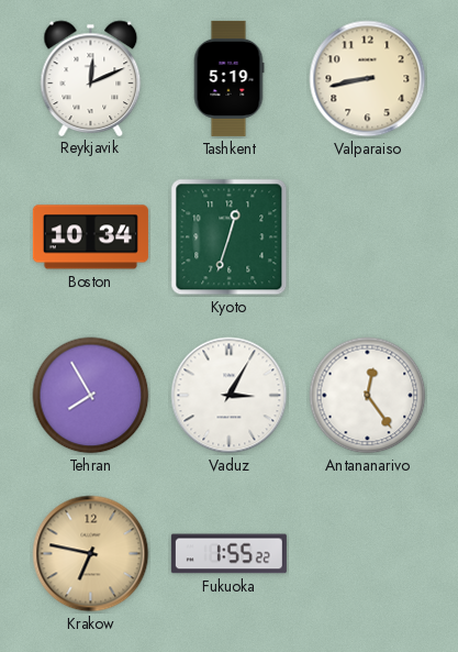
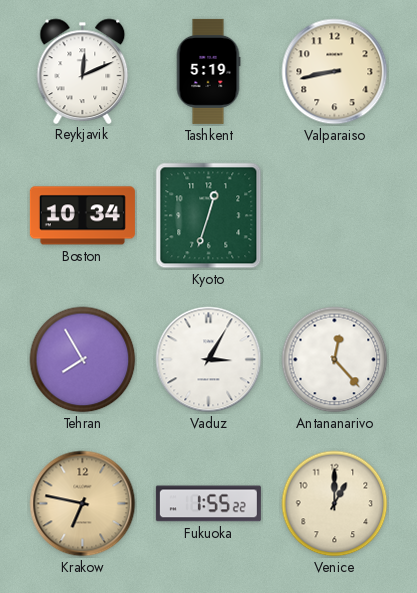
Antananarivo: 12:24 -> 12:23
Venice: none -> 1:00
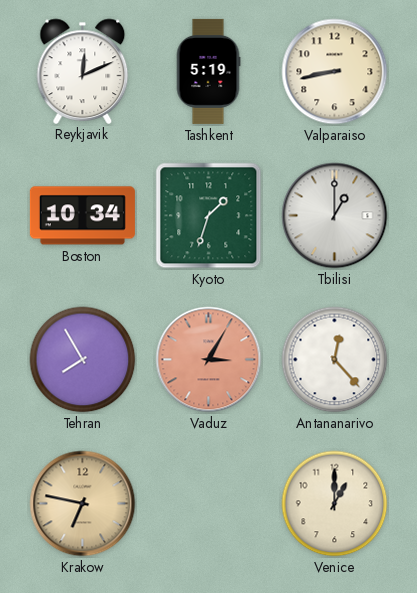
Kyoto: 12:33 -> 1:33
Tbilisi: none -> 1:00
Vaduz dial: white -> salmon
Fukuoka: 1:55 -> none
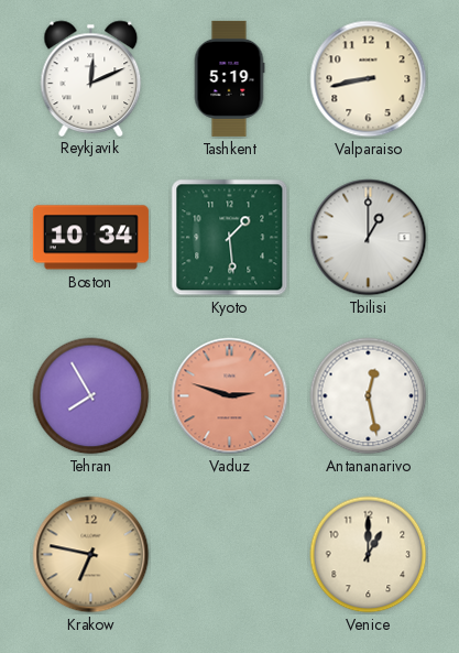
Kyoto: 1:33 -> 1:29
Vaduz: 3:05 -> 2:48
Antananarivo: 12:23 -> 12:28
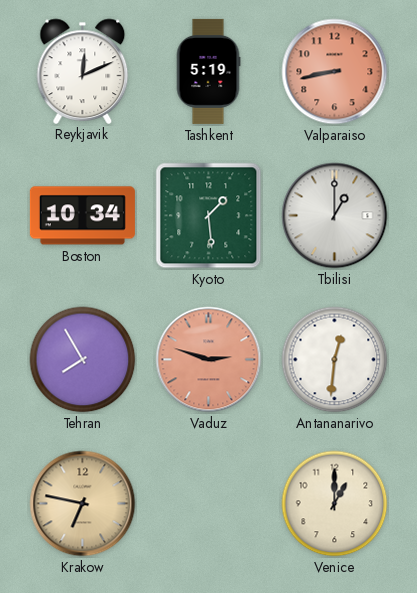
Valparaiso dial: cream -> salmon
Antananarivo: 12:28 -> 12:31
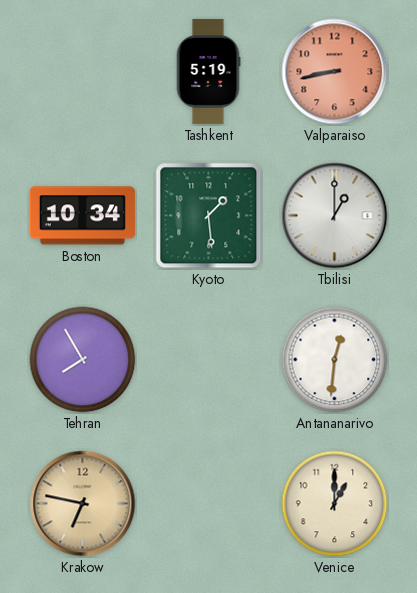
Reykjavik: 12:11 -> none
Vaduz: 2:48 -> none
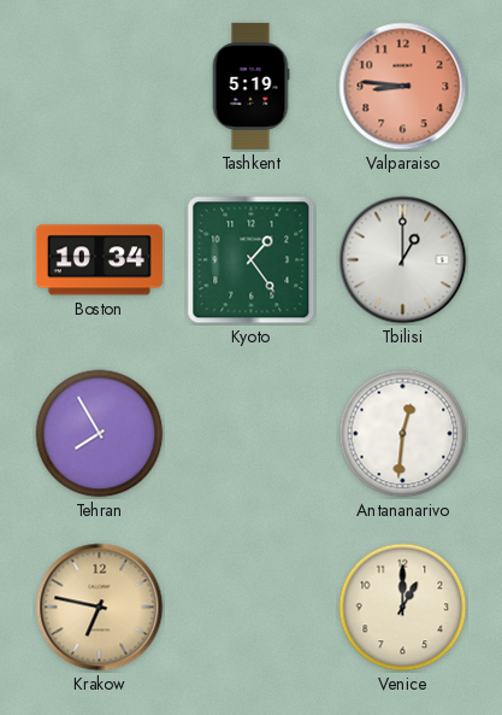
Valparaiso: 8:43 -> 8:46
Kyoto: 1:29 -> 1:24
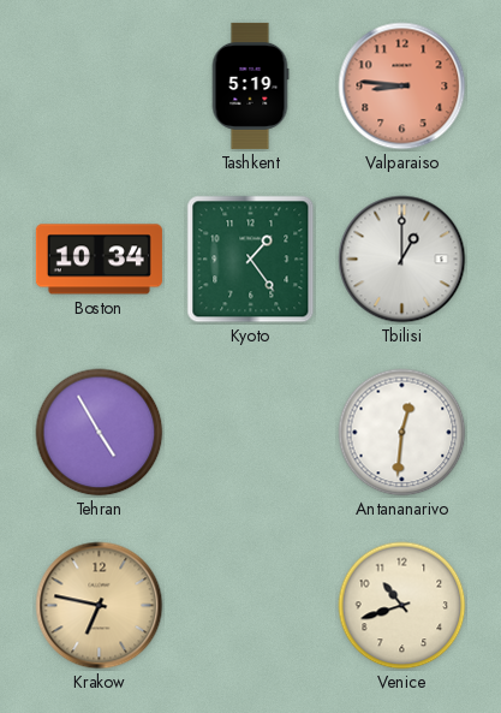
Tehran: 7:55 -> 4:55
Venice: 1:00 -> 10:42
